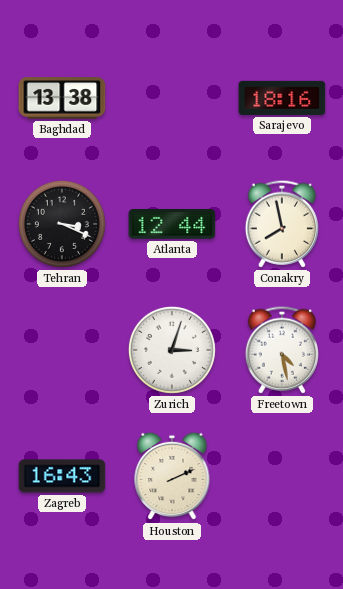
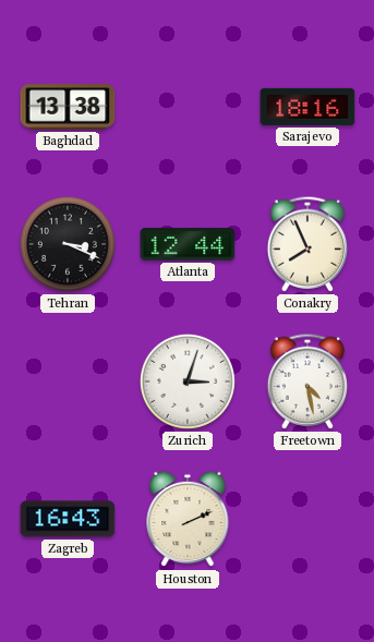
Conakry: 7:58 -> 7:56
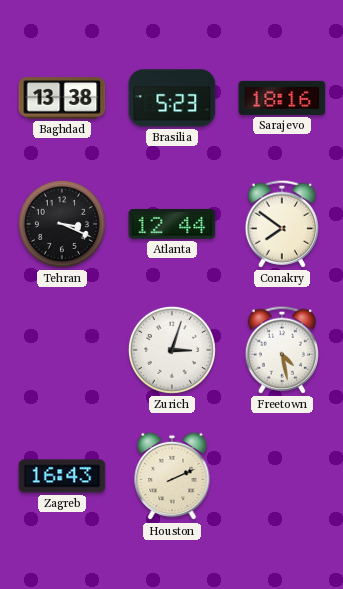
Brasilia: none -> 5:23
Conakry: 7:56 -> 7:51
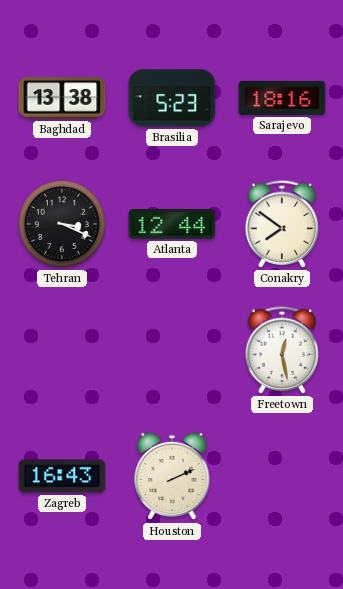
Zurich: 3:03 -> none
Freetown: 4:28 -> 12:28
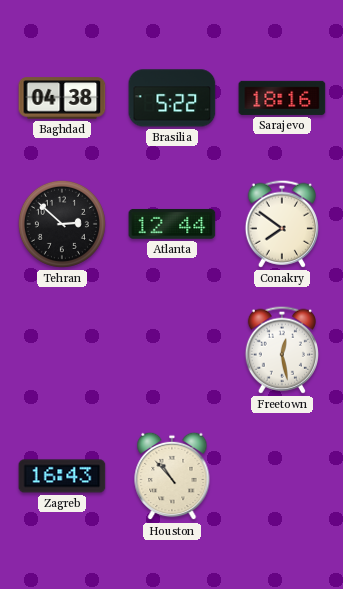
Baghdad: 13:38 -> 04:38
Brasilia: 5:23 -> 5:22
Tehran: 3:19 -> 2:52
Houston: 2:11 -> 10:53
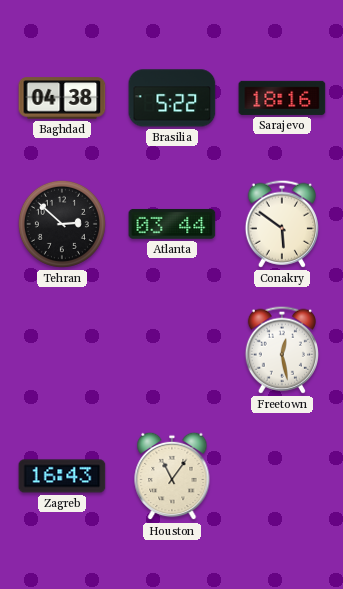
Atlanta: 12:44 -> 03:44
Conakry: 7:51 -> 5:51
Houston: 10:53 -> 11:06
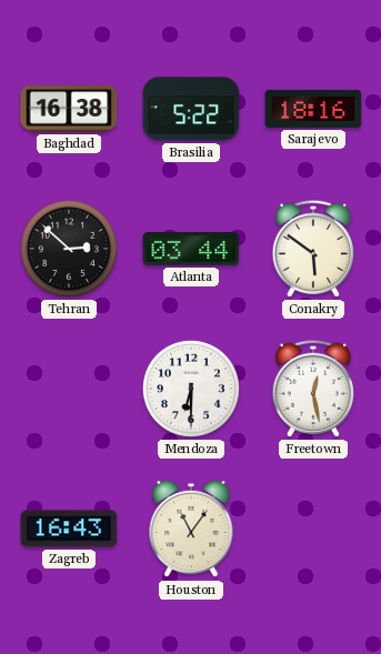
Baghdad: 04:38 -> 16:38
Mendoza: none -> 6:30
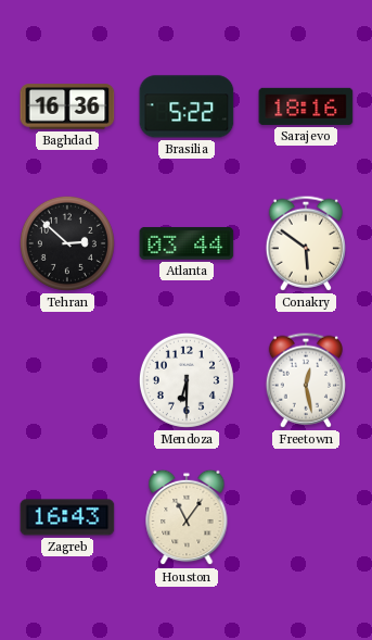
Baghdad: 16:38 -> 16:36
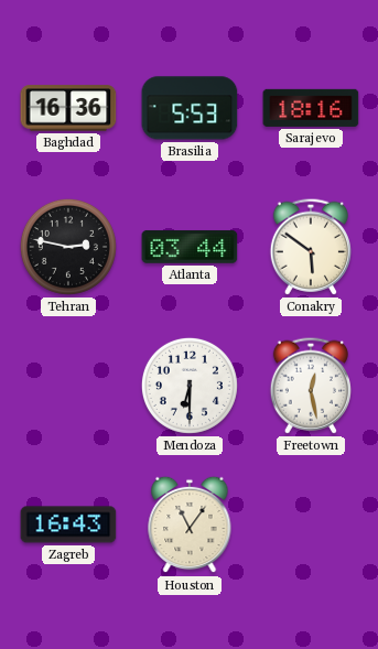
Brasilia: 5:22 -> 5:53
Tehran: 2:52 -> 2:47
